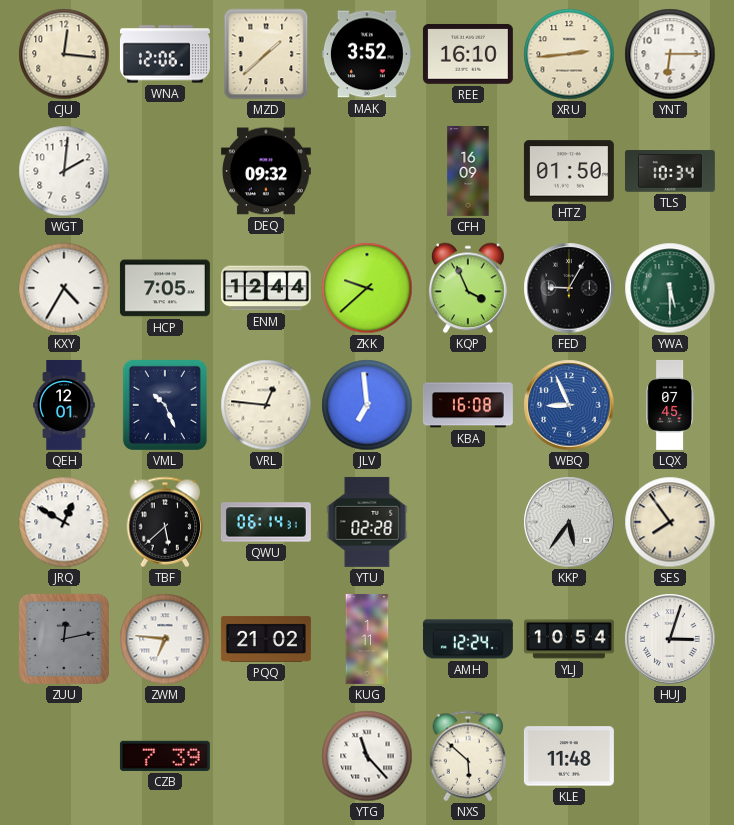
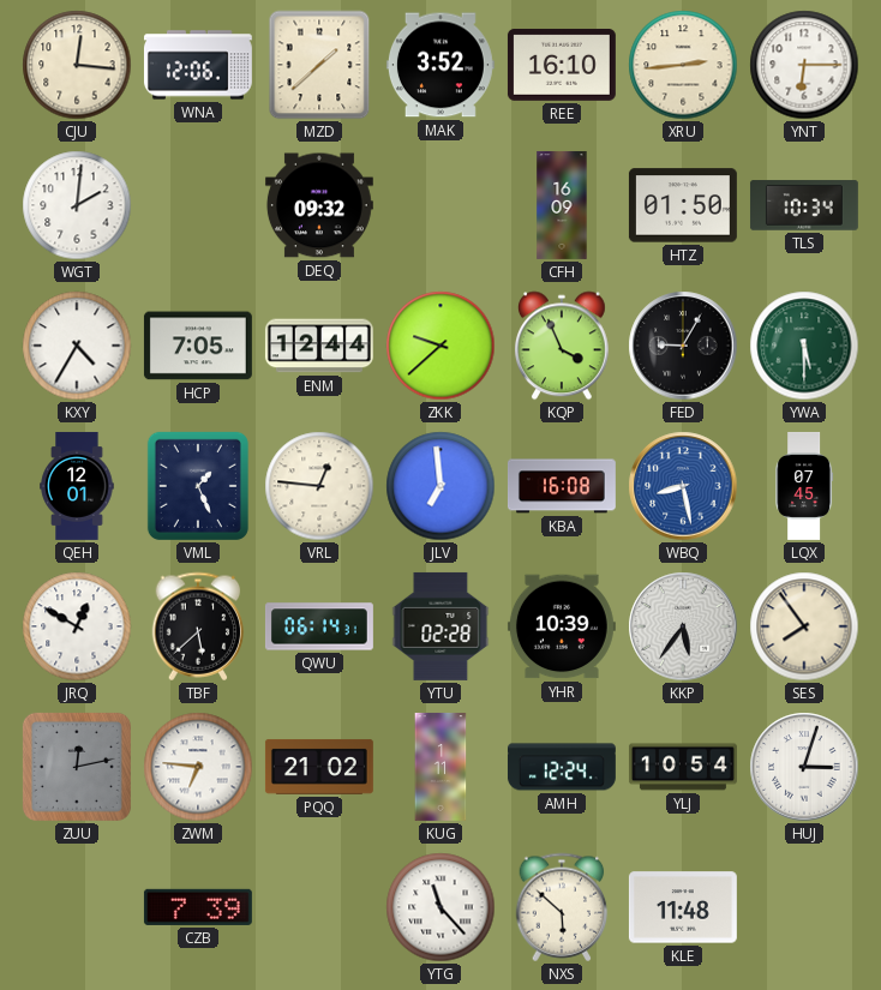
VML: 10:26 -> 1:26
WBQ: 8:56 -> 8:28
YHR: none -> 10:39
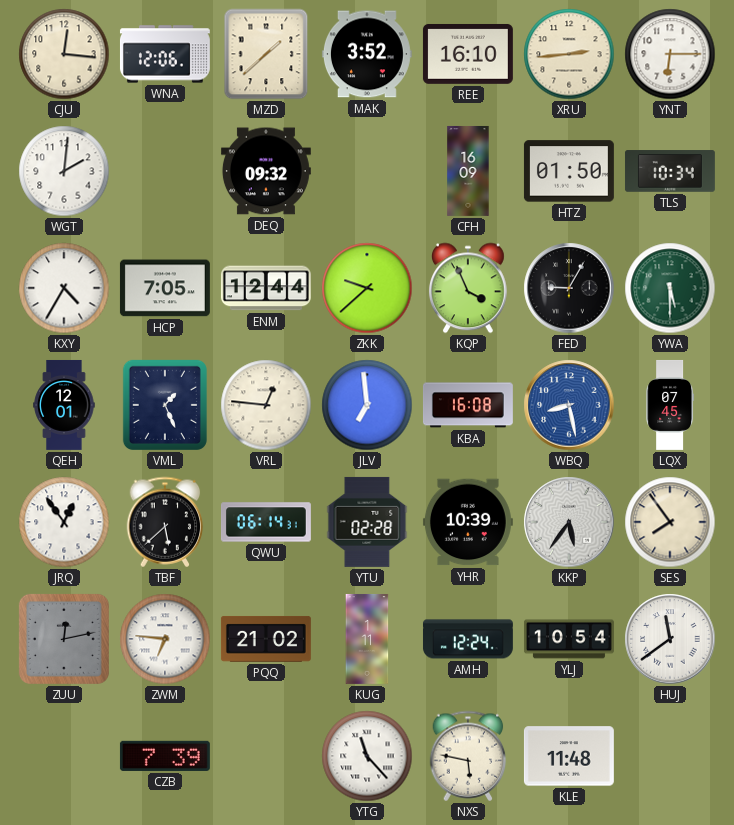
JRQ: 12:50 -> 12:54
HUJ: 3:03 -> 11:39
NXS: 5:52 -> 5:47
